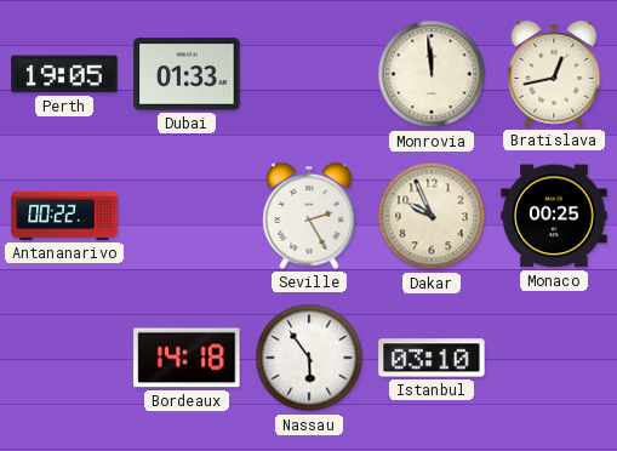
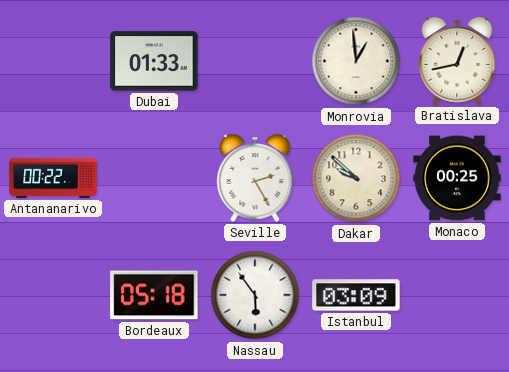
Perth: 19:05 -> none
Monrovia: 11:59 -> 12:59
Dakar: 9:56 -> 9:52
Bordeaux: 14:18 -> 05:18
Istanbul: 03:10 -> 03:09
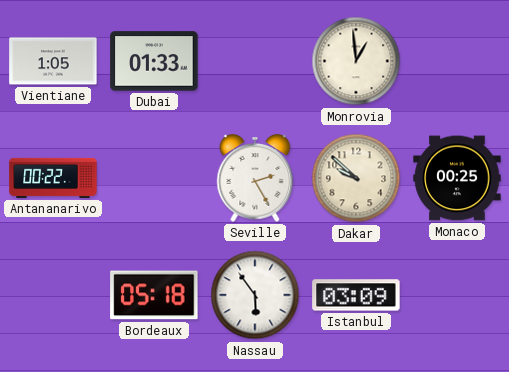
Vientiane: none -> 1:05
Bratislava: 12:43 -> none
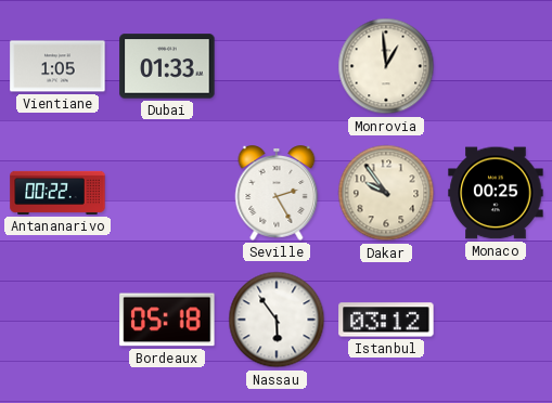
Dakar: 9:52 -> 9:54
Istanbul: 03:09 -> 03:12
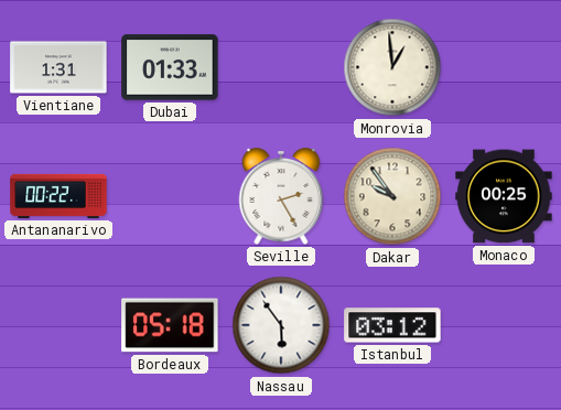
Vientiane: 1:05 -> 1:31
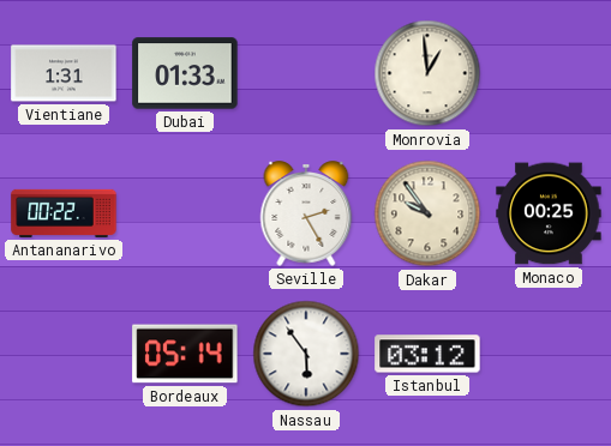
Bordeaux: 05:18 -> 05:14
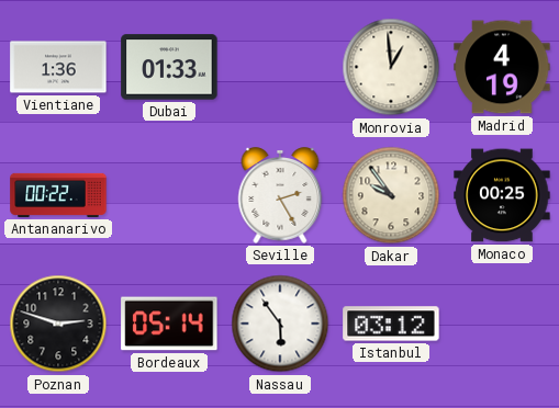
Vientiane: 1:31 -> 1:36
Madrid: none -> 4:19
Poznan: none -> 2:48
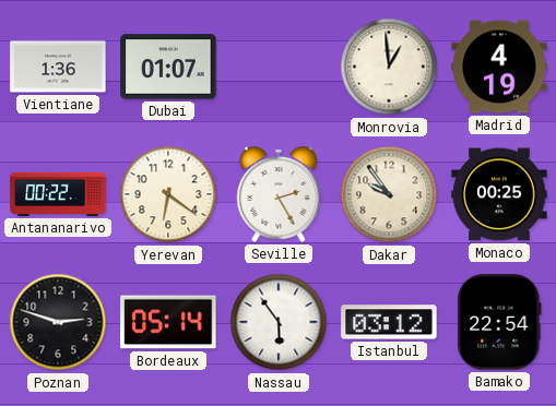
Dubai: 01:33 -> 01:07
Yerevan: none -> 6:21
Bamako: none -> 22:54
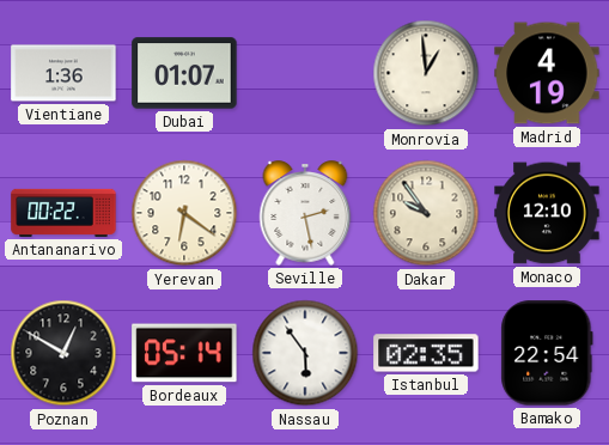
Seville: 2:25 -> 2:28
Monaco: 00:25 -> 12:10
Poznan: 2:48 -> 12:50
Istanbul: 03:12 -> 02:35
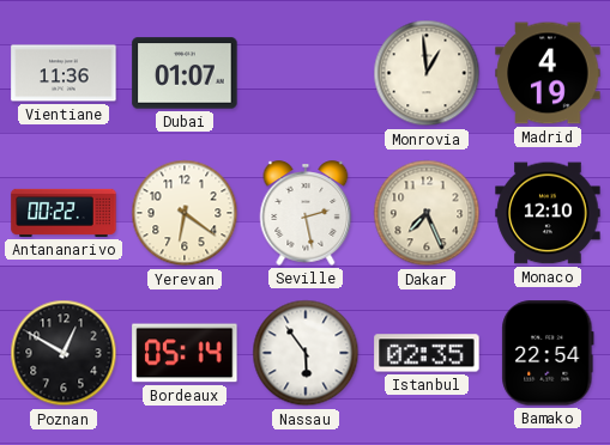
Vientiane: 1:36 -> 11:36
Dakar: 9:54 -> 7:26
